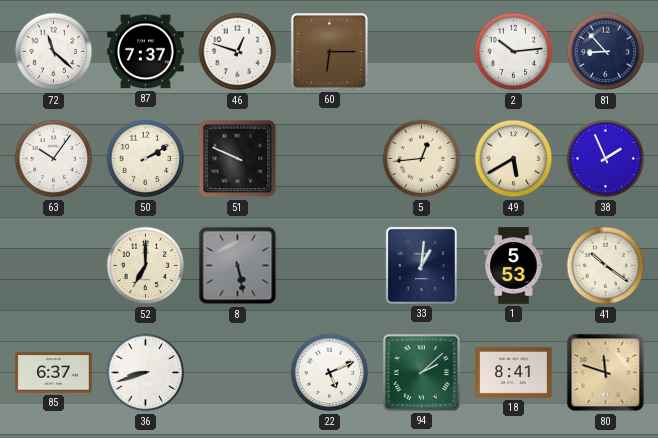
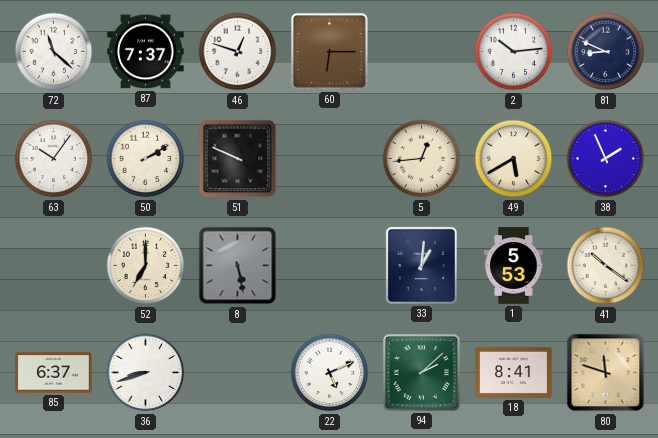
81: 8:53 -> 8:49
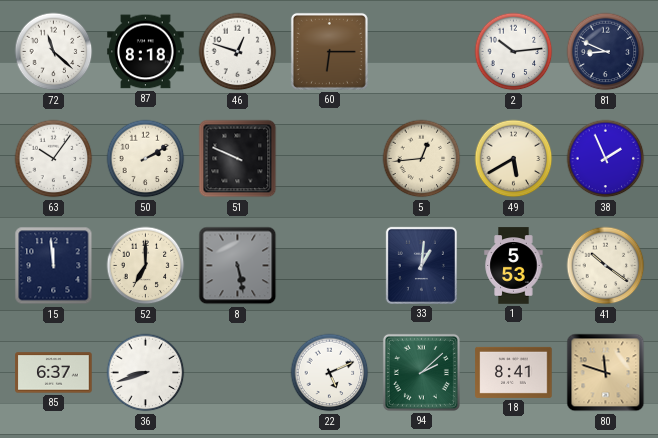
87: 7:37 -> 8:18
15: none -> 11:59
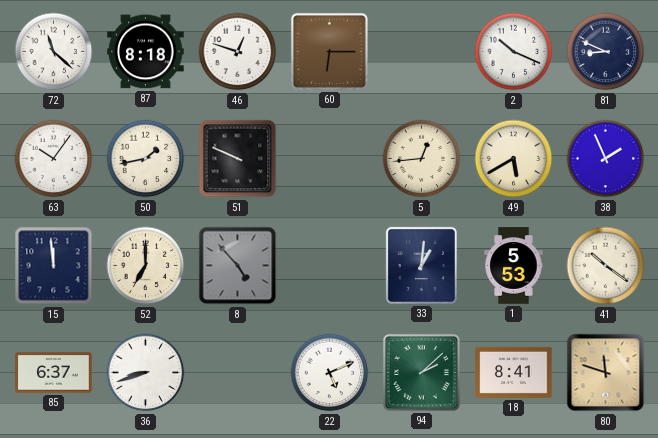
2: 10:14 -> 10:19
50: 2:10 -> 1:43
8: 5:28 -> 4:53
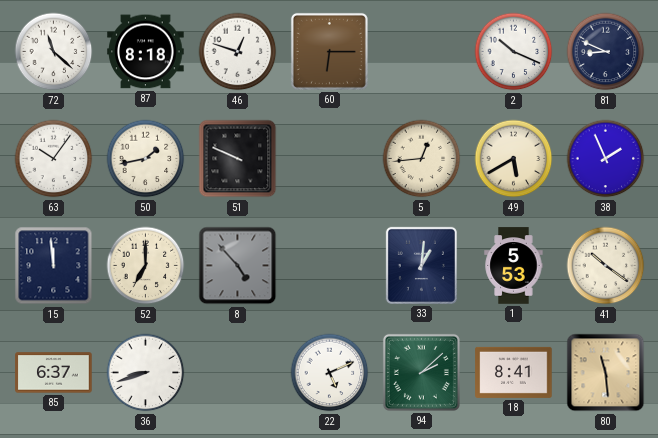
80: 11:48 -> 11:29
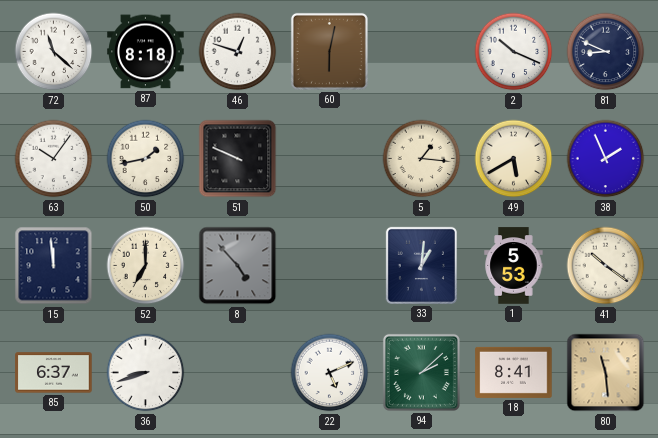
60: 6:15 -> 6:02
5: 12:44 -> 1:16
